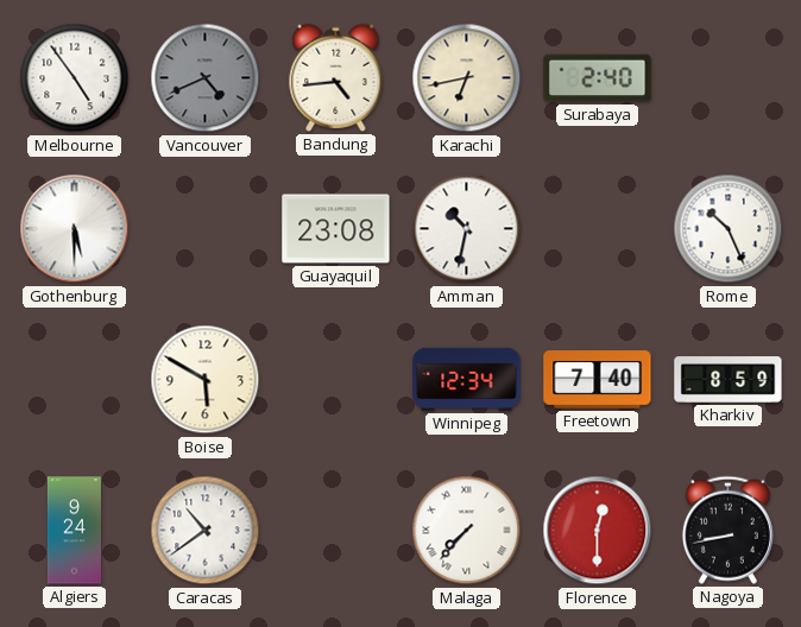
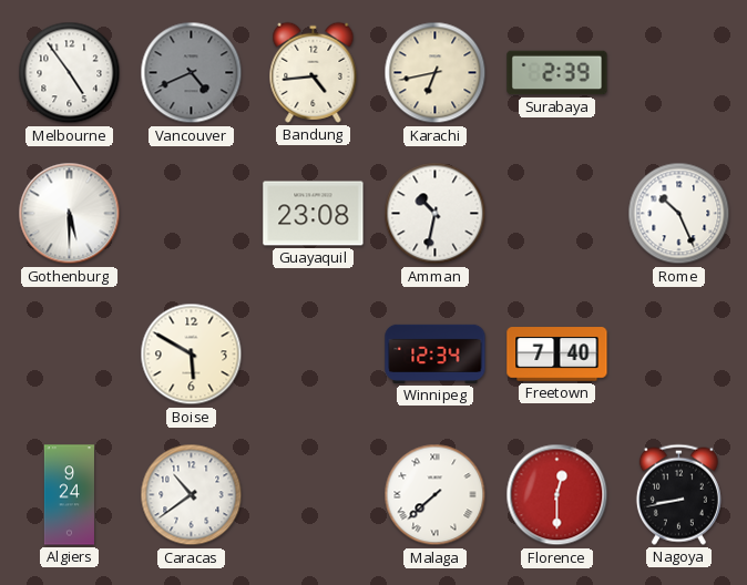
Surabaya: 2:40 -> 2:39
Kharkiv: 8:59 -> none
Malaga: 7:37 -> 7:38
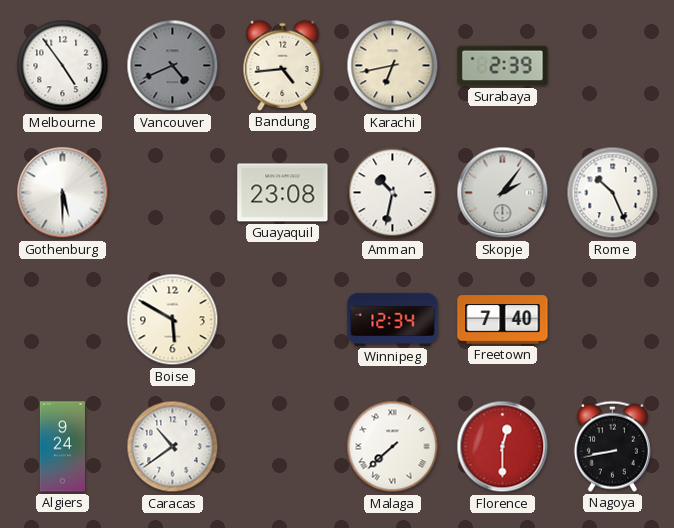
Skopje: none -> 2:06
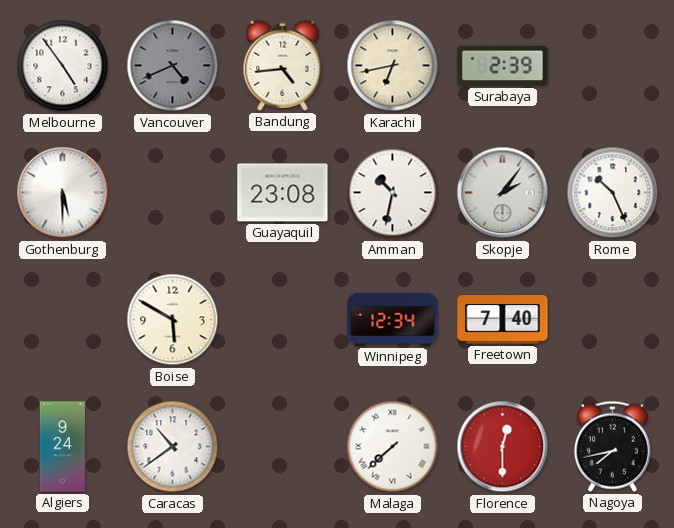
Nagoya: 8:43 -> 7:43
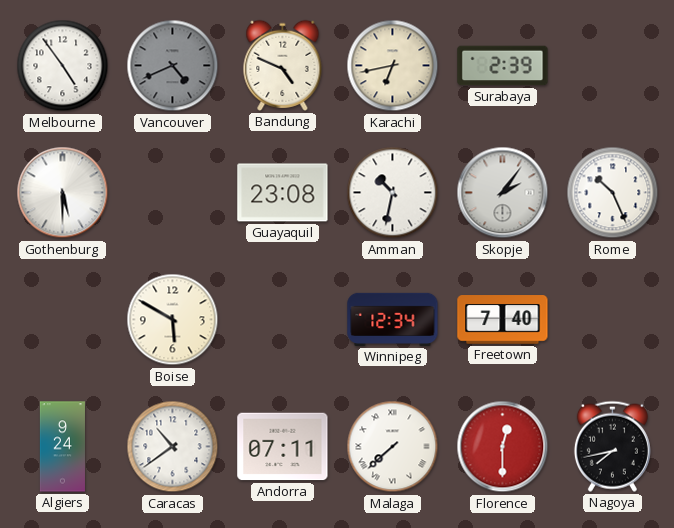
Bandung: 4:44 -> 4:49
Andorra: none -> 07:11
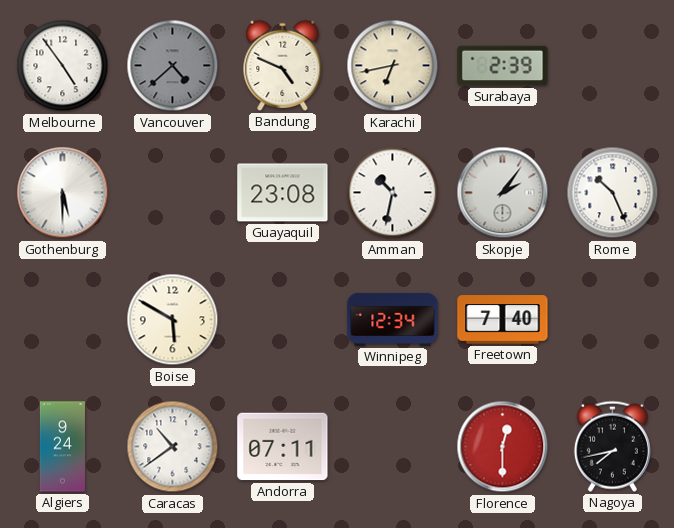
Vancouver: 4:41 -> 4:38
Malaga: 7:38 -> none
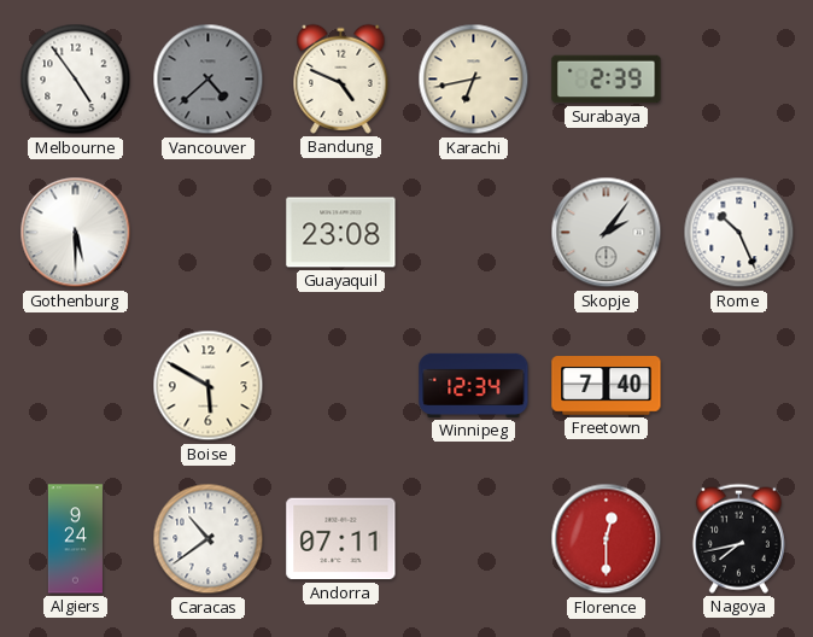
Amman: 10:32 -> none
